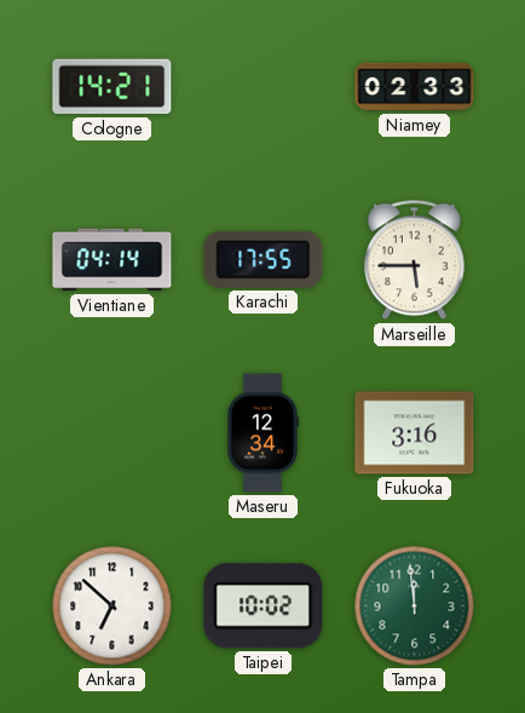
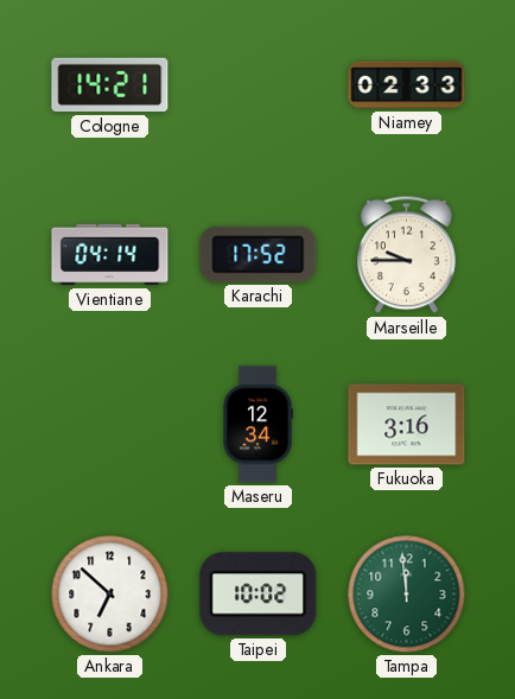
Karachi: 17:55 -> 17:52
Marseille: 5:45 -> 9:45
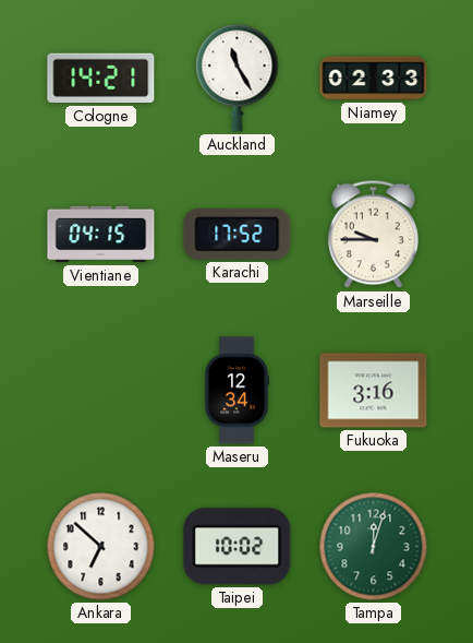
Auckland: none -> 11:25
Vientiane: 04:14 -> 04:15
Tampa: 11:59 -> 12:03
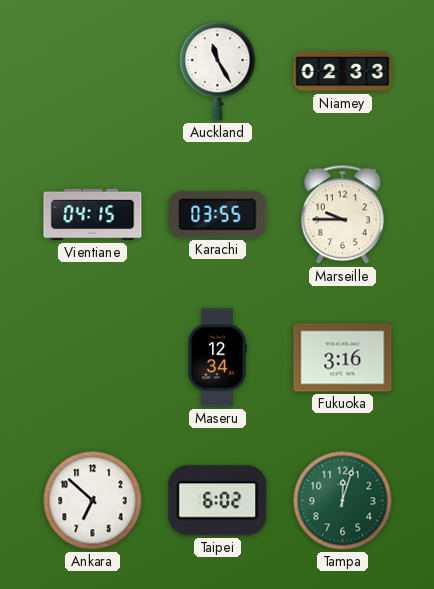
Cologne: 14:21 -> none
Karachi: 17:52 -> 03:55
Taipei: 10:02 -> 6:02
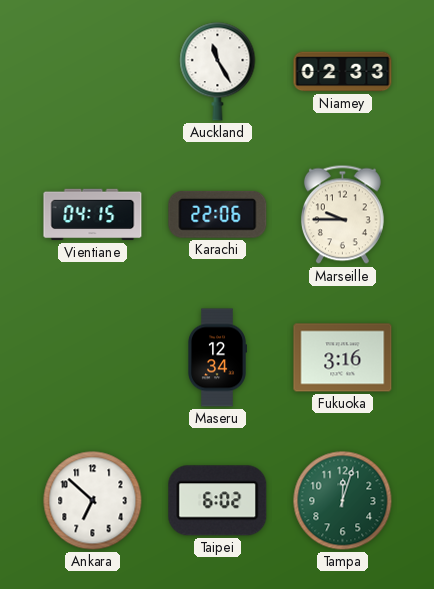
Karachi: 03:55 -> 22:06
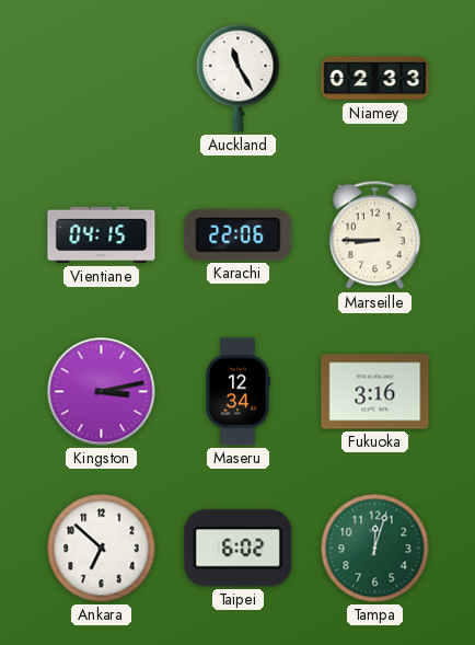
Marseille: 9:45 -> 8:45
Kingston: none -> 3:13
